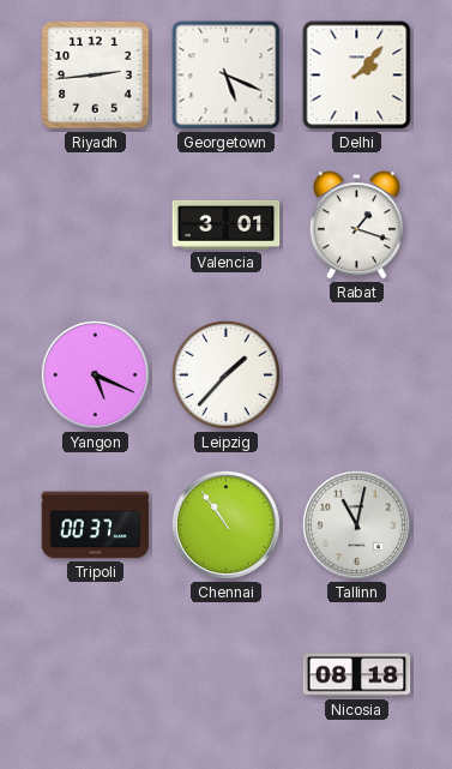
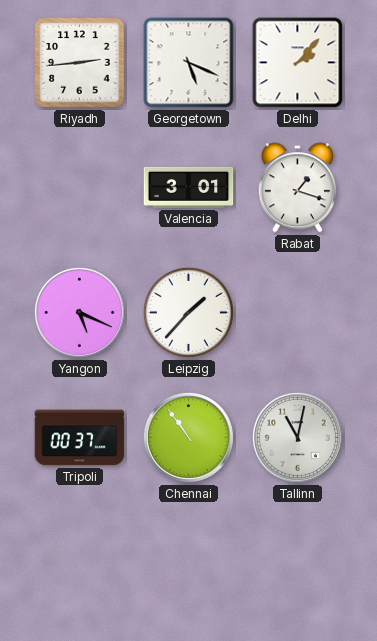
Nicosia: 08:18 -> none
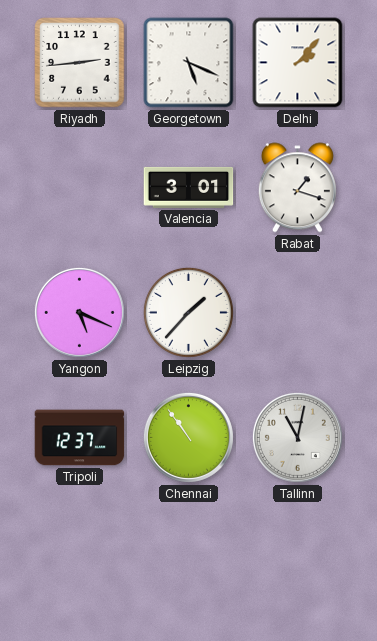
Tripoli: 00:37 -> 12:37
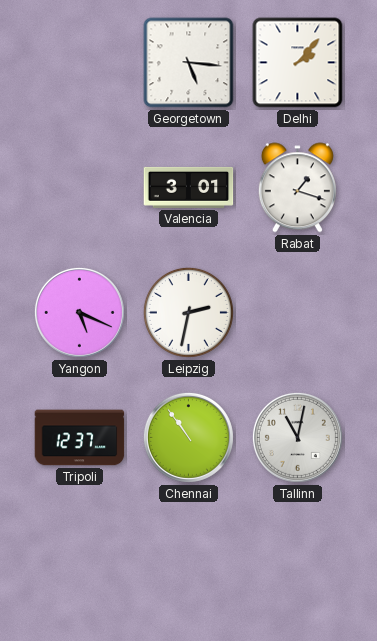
Riyadh: 2:44 -> none
Georgetown: 5:19 -> 5:16
Leipzig: 1:37 -> 2:32
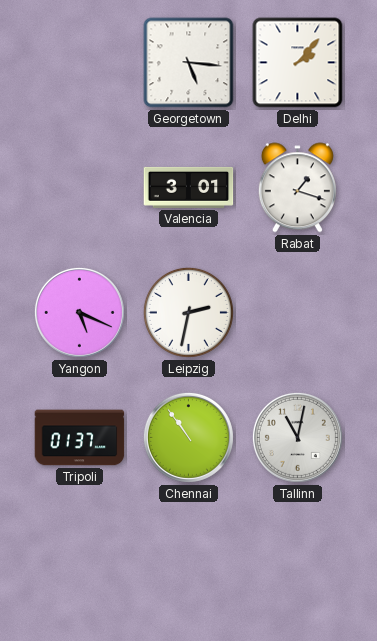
Tripoli: 12:37 -> 01:37
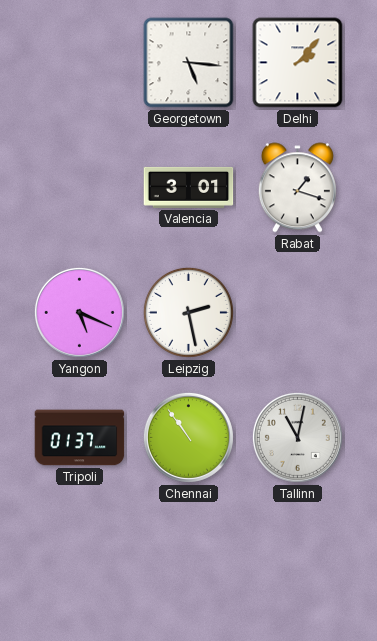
Leipzig: 2:32 -> 2:28
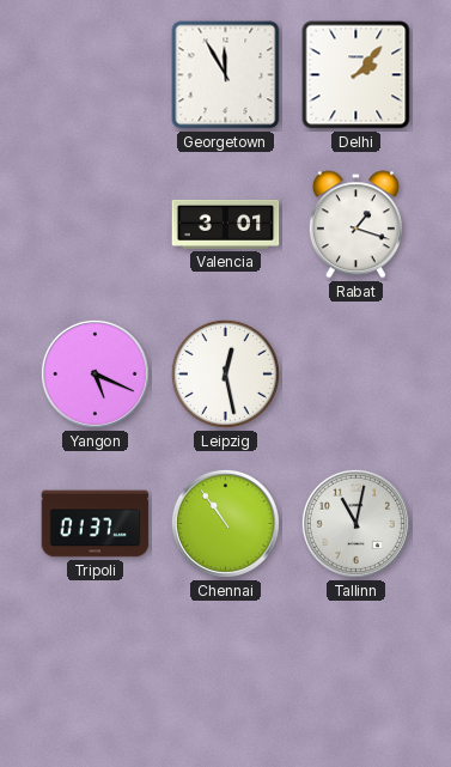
Georgetown: 5:16 -> 11:55
Leipzig: 2:28 -> 12:28
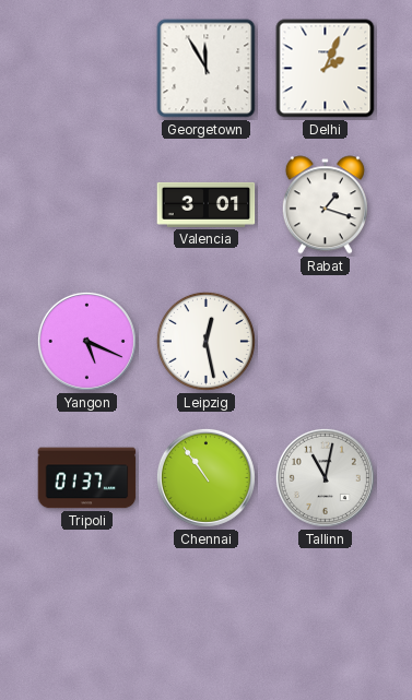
Delhi: 2:07 -> 2:04
